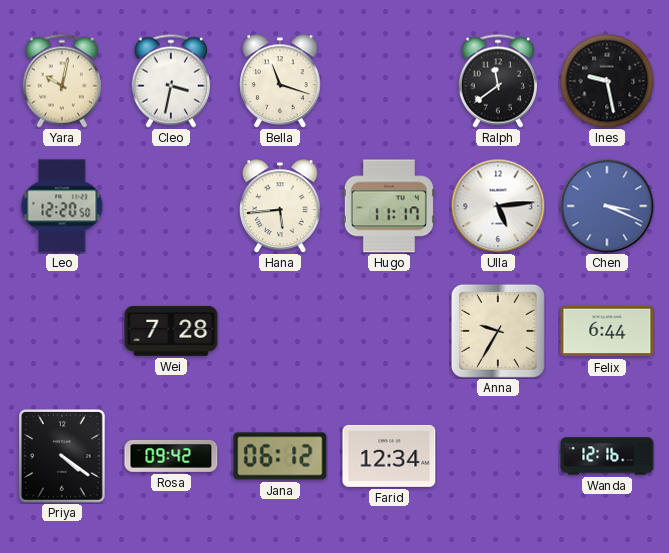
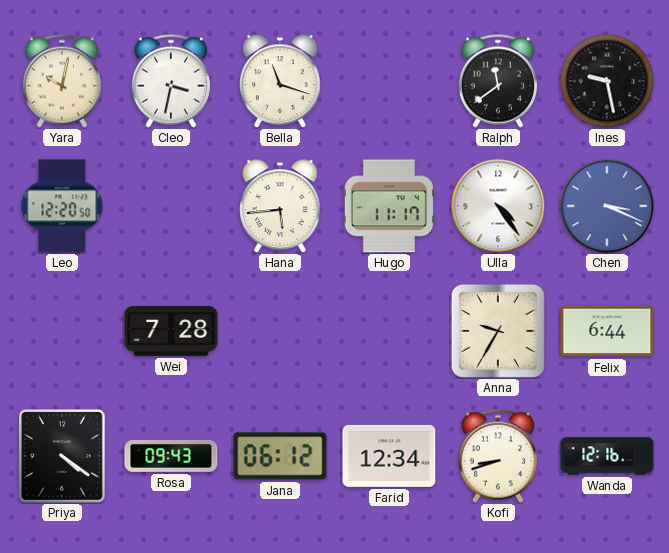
Ulla: 5:14 -> 4:24
Rosa: 09:42 -> 09:43
Kofi: none -> 8:42
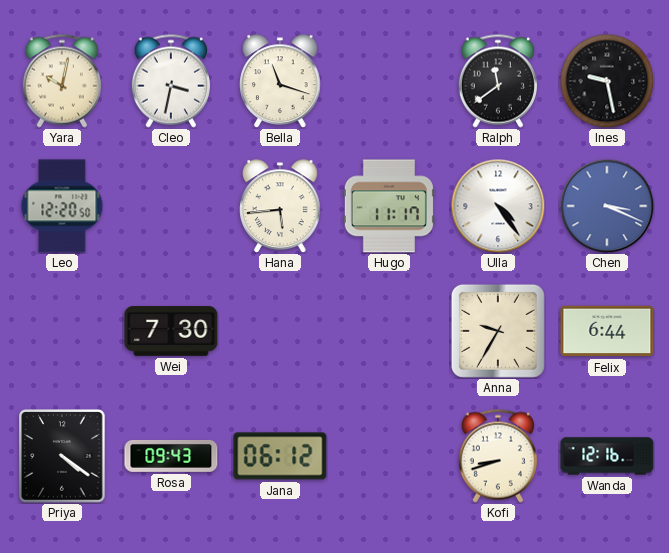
Wei: 7:28 -> 7:30
Farid: 12:34 -> none
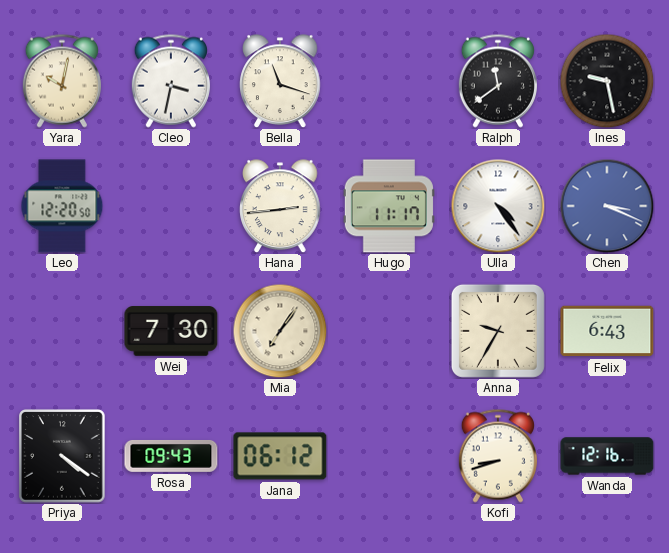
Hana: 5:44 -> 2:44
Mia: none -> 7:06
Felix: 6:44 -> 6:43
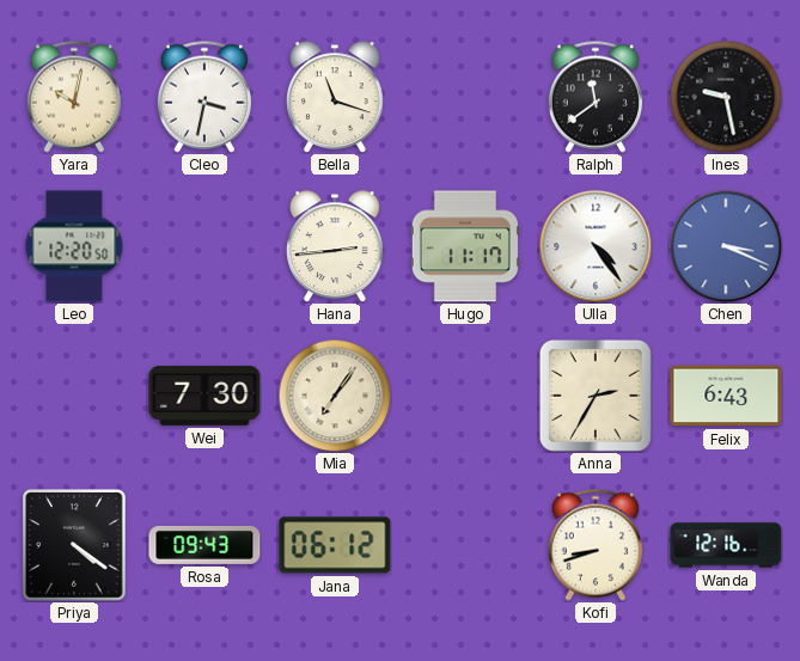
Anna: 9:35 -> 2:35
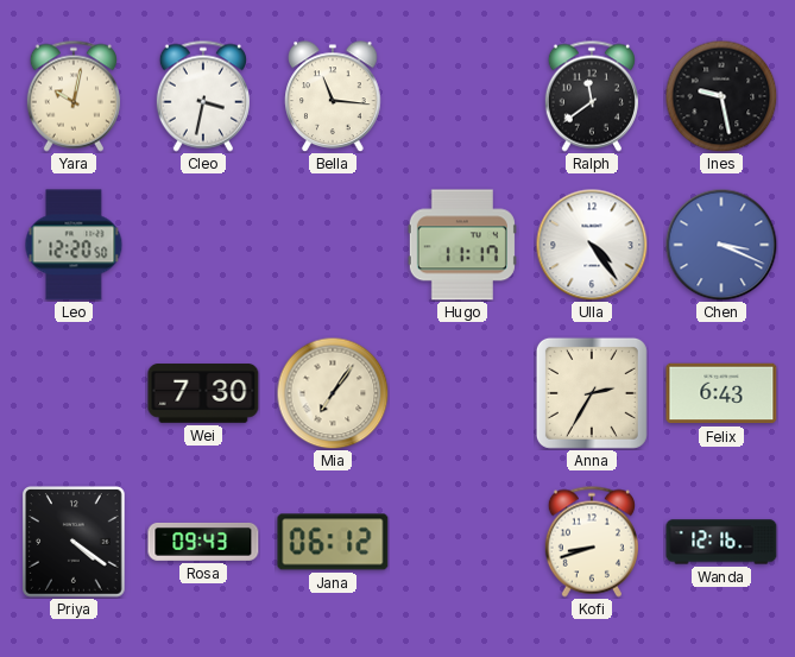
Bella: 11:18 -> 11:16
Hana: 2:44 -> none
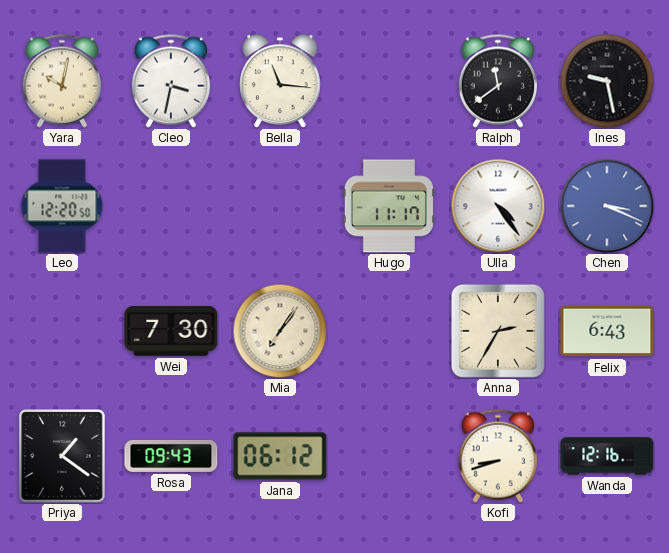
Priya: 4:21 -> 1:21
